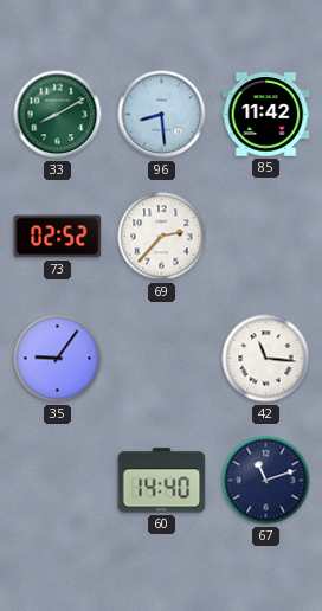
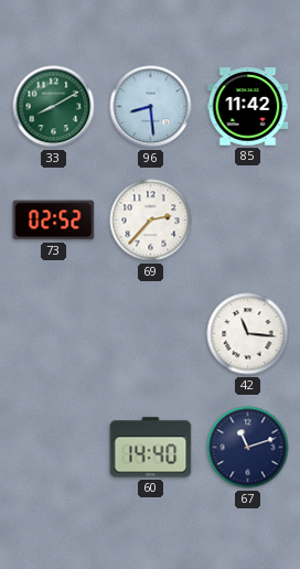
35: 9:06 -> none
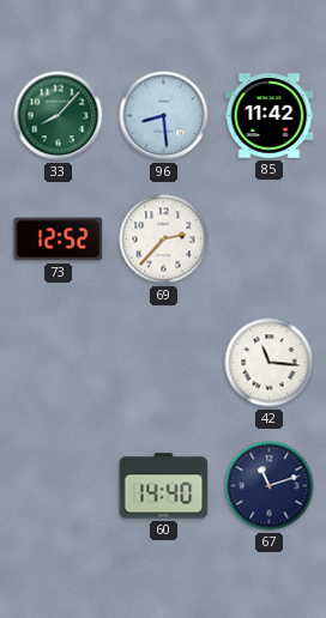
33: 8:10 -> 8:07
73: 02:52 -> 12:52
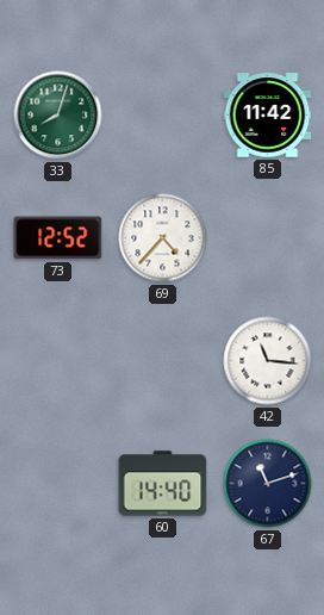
33: 8:07 -> 8:03
96: 8:29 -> none
69: 2:37 -> 4:37
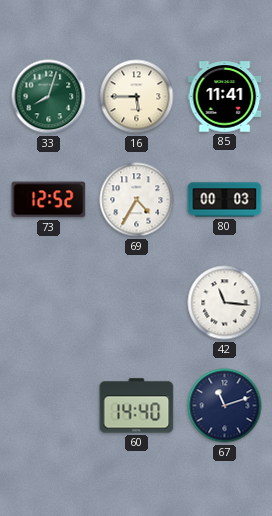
16: none -> 5:45
85: 11:42 -> 11:41
69: 4:37 -> 4:35
80: none -> 00:03
